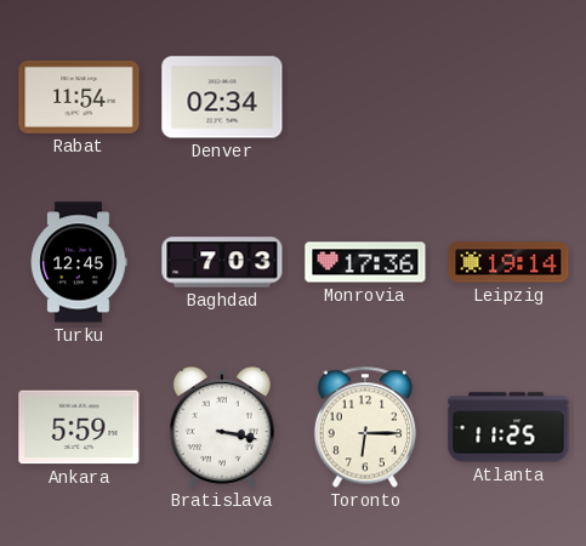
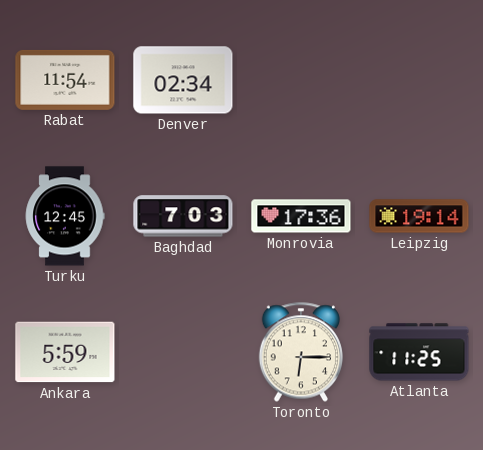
Bratislava: 3:17 -> none
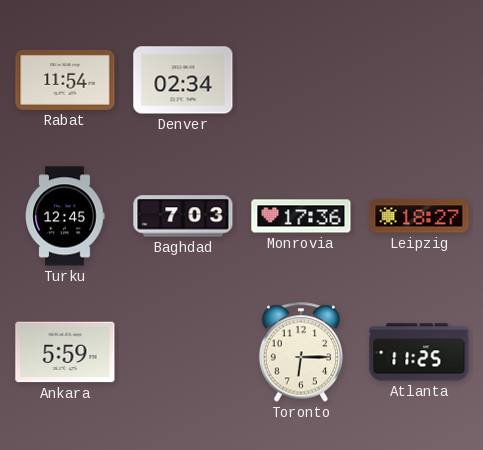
Leipzig: 19:14 -> 18:27
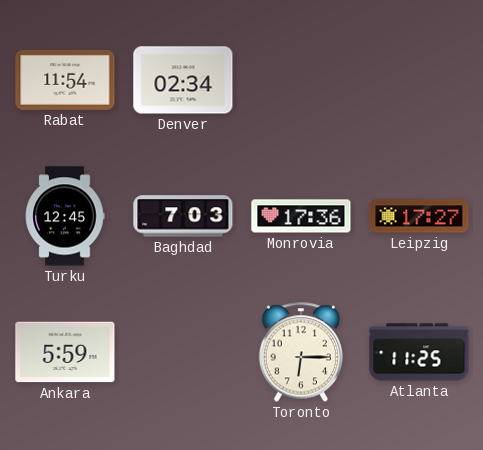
Leipzig: 18:27 -> 17:27
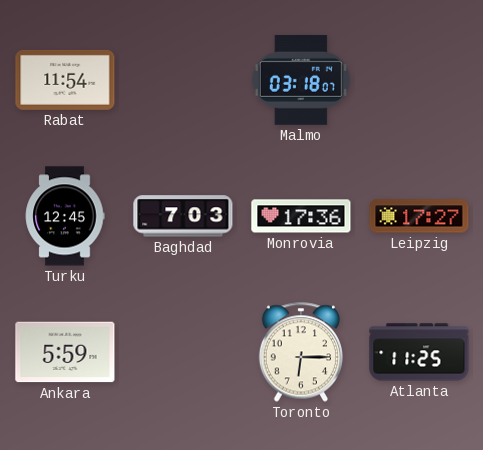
Denver: 02:34 -> none
Malmo: none -> 03:18
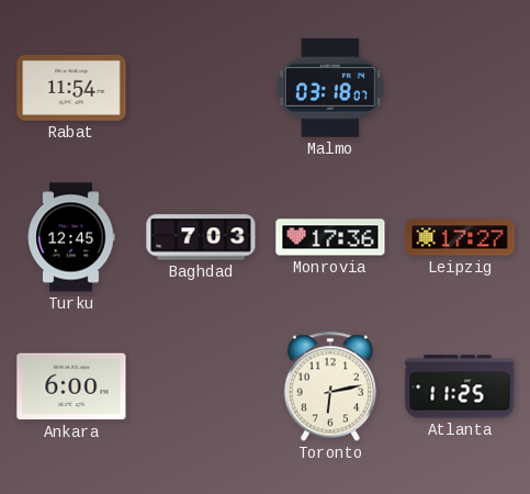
Ankara: 5:59 -> 6:00
Toronto: 6:15 -> 6:13
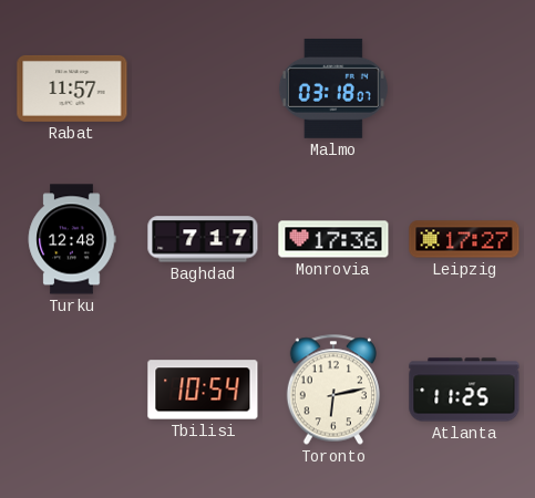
Rabat: 11:54 -> 11:57
Turku: 12:45 -> 12:48
Baghdad: 7:03 -> 7:17
Ankara: 6:00 -> none
Tbilisi: none -> 10:54
